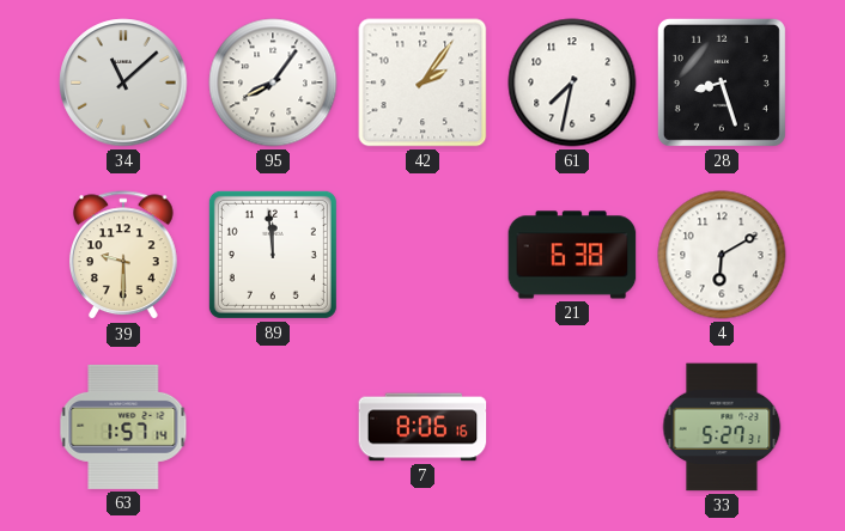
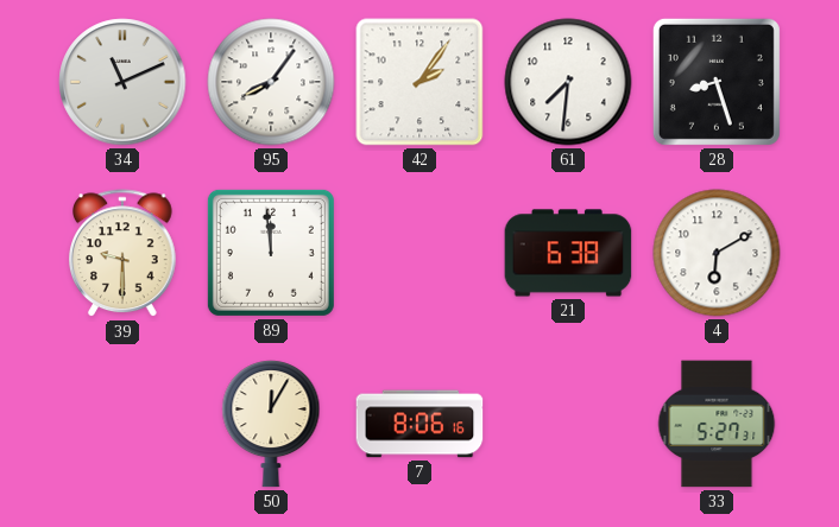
34: 11:08 -> 11:11
61: 7:32 -> 7:31
63: 1:57 -> none
50: none -> 12:05
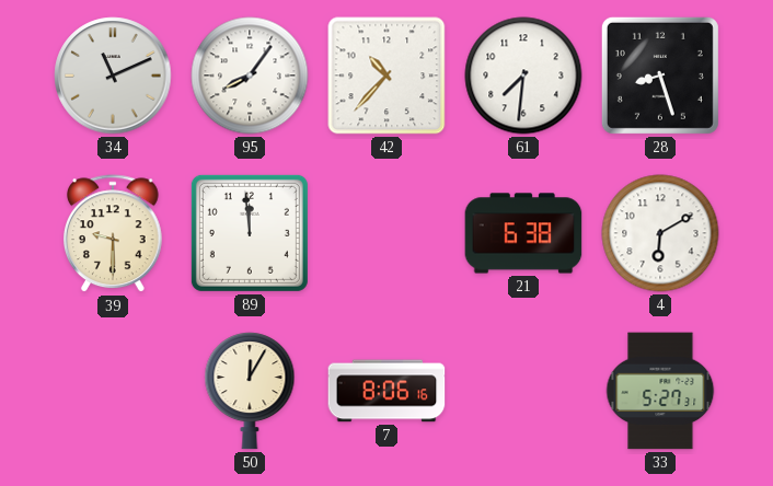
42: 2:06 -> 10:37
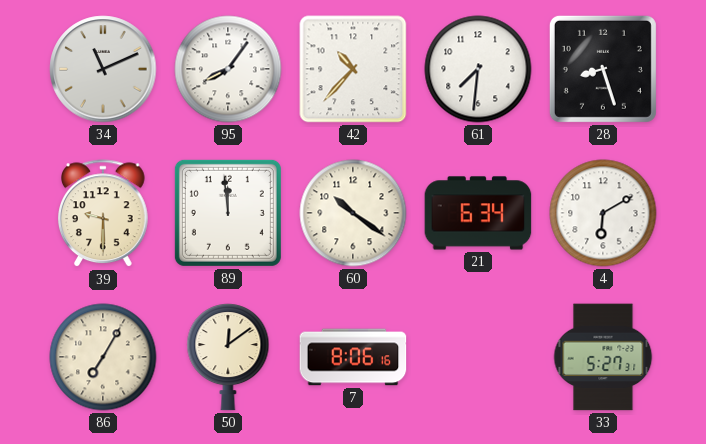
60: none -> 10:21
21: 6:38 -> 6:34
86: none -> 7:05
50: 12:05 -> 12:09
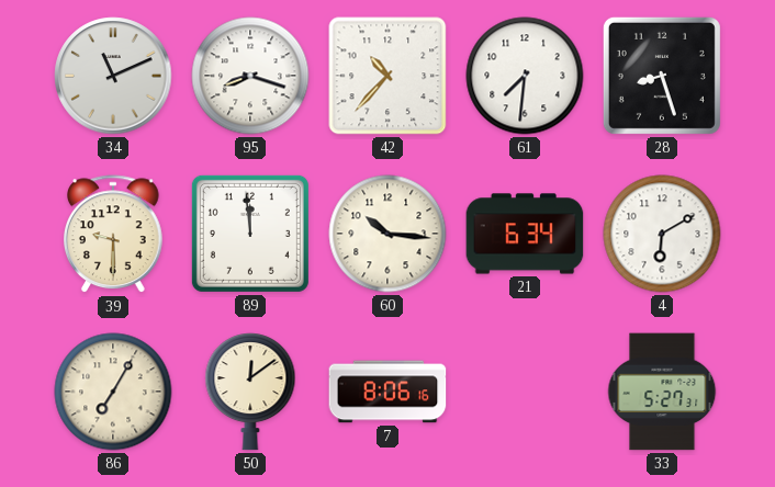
95: 8:06 -> 8:18
60: 10:21 -> 10:16
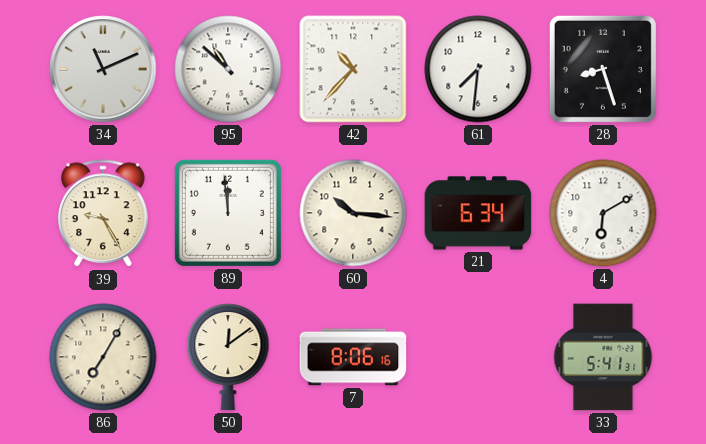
95: 8:18 -> 10:52
39: 9:30 -> 9:25
33: 5:27 -> 5:41
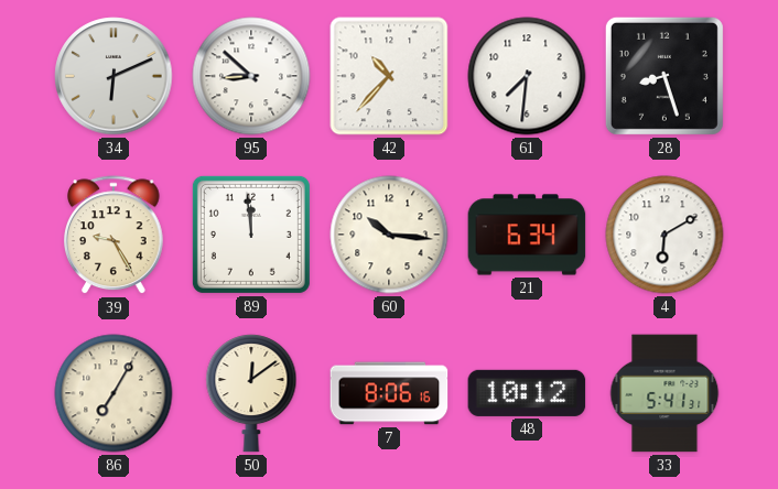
34: 11:11 -> 6:11
95: 10:52 -> 8:52
48: none -> 10:12
